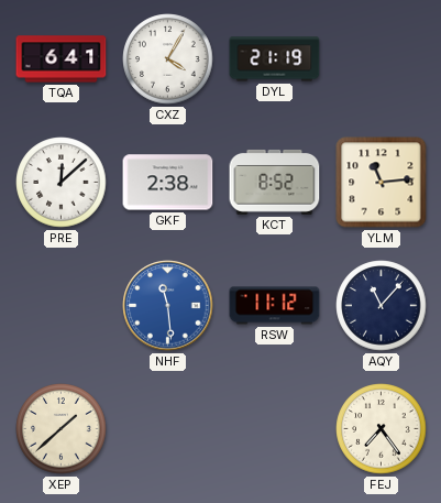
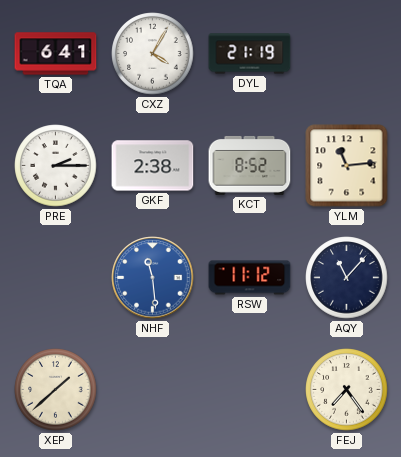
PRE: 12:08 -> 2:15
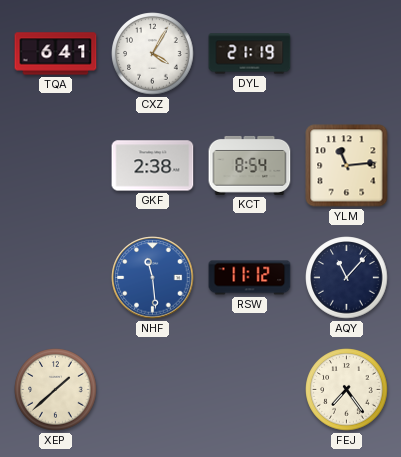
PRE: 2:15 -> none
KCT: 8:52 -> 8:54
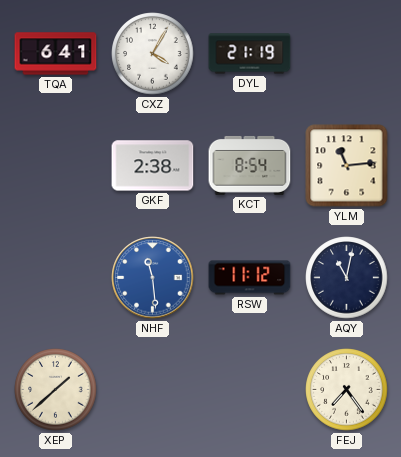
AQY: 11:07 -> 11:02
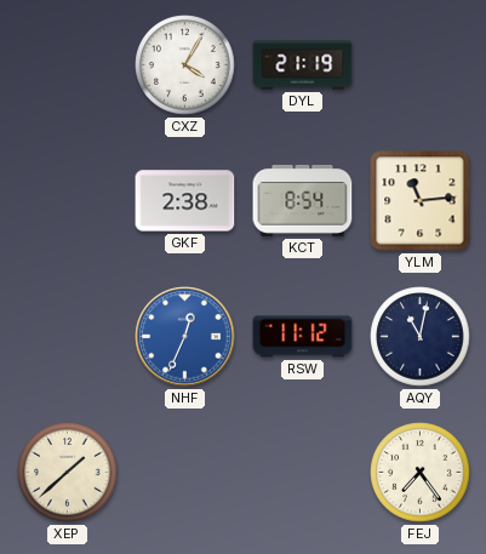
TQA: 6:41 -> none
NHF: 11:29 -> 12:34
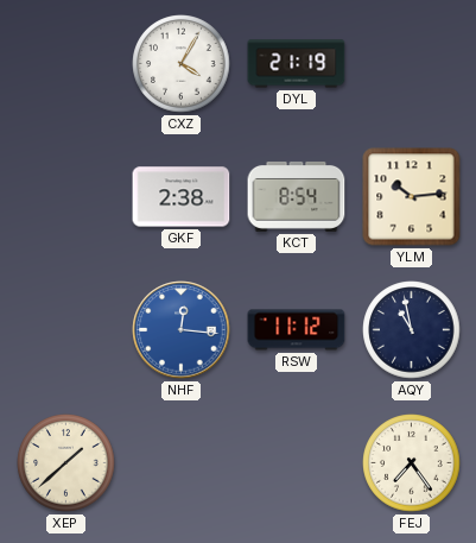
YLM: 11:14 -> 10:14
NHF: 12:34 -> 12:16
AQY: 11:02 -> 10:58
